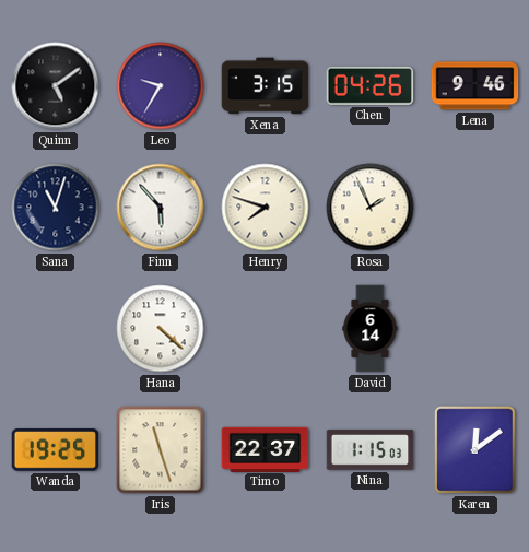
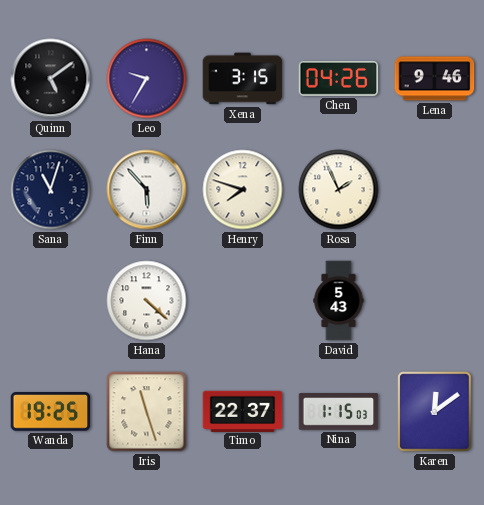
David: 6:14 -> 5:43
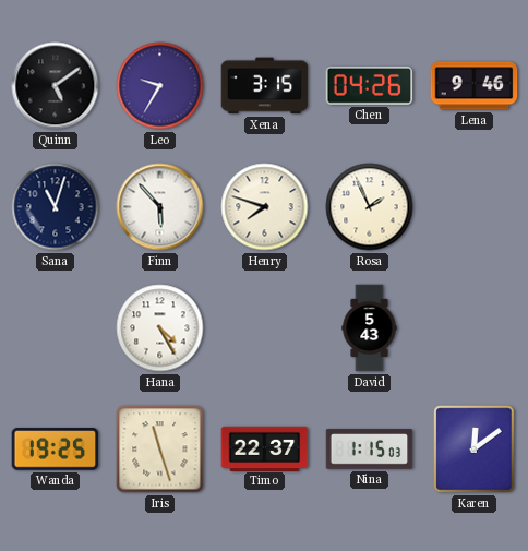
Hana: 4:22 -> 4:25
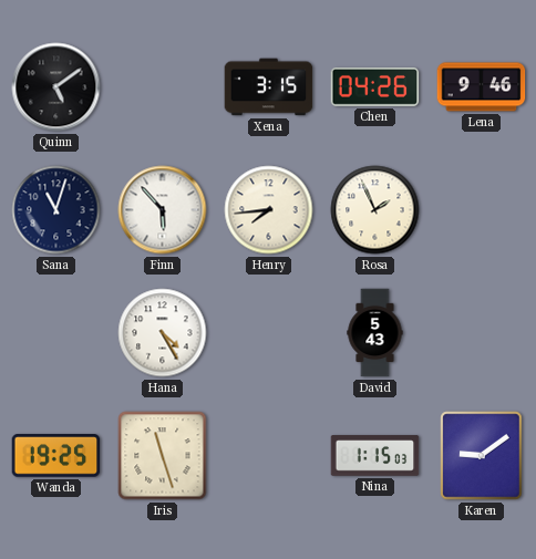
Leo: 9:35 -> none
Henry: 7:48 -> 7:44
Timo: 22:37 -> none
Karen: 12:09 -> 9:09
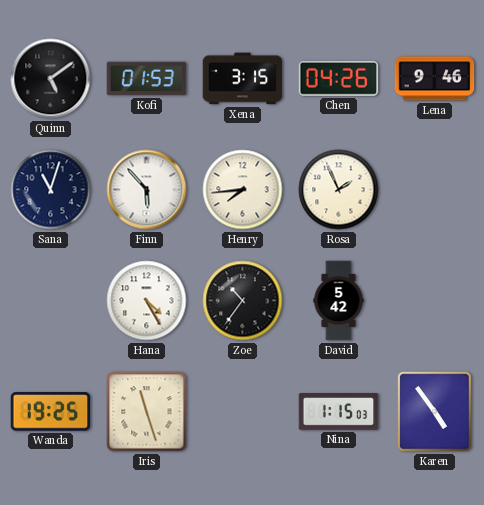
Kofi: none -> 01:53
Zoe: none -> 10:36
David: 5:43 -> 5:42
Karen: 9:09 -> 4:54
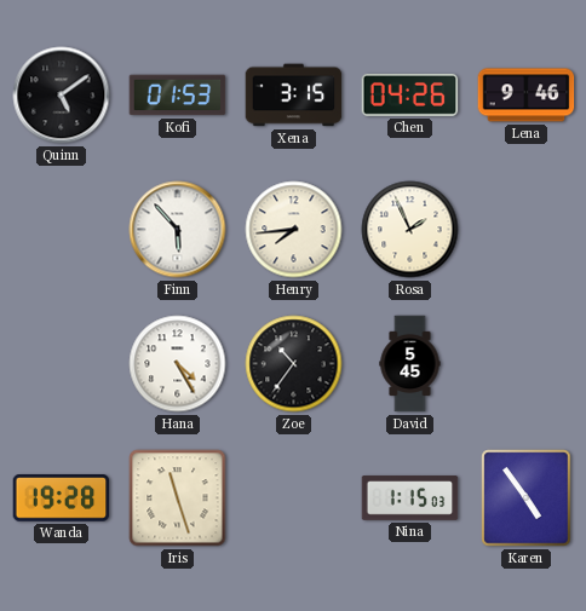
Sana: 11:03 -> none
David: 5:42 -> 5:45
Wanda: 19:25 -> 19:28
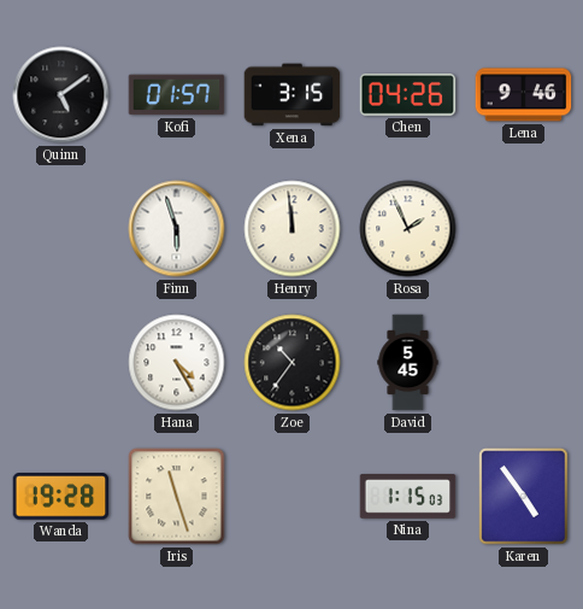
Kofi: 01:53 -> 01:57
Finn: 5:53 -> 5:57
Henry: 7:44 -> 11:59
